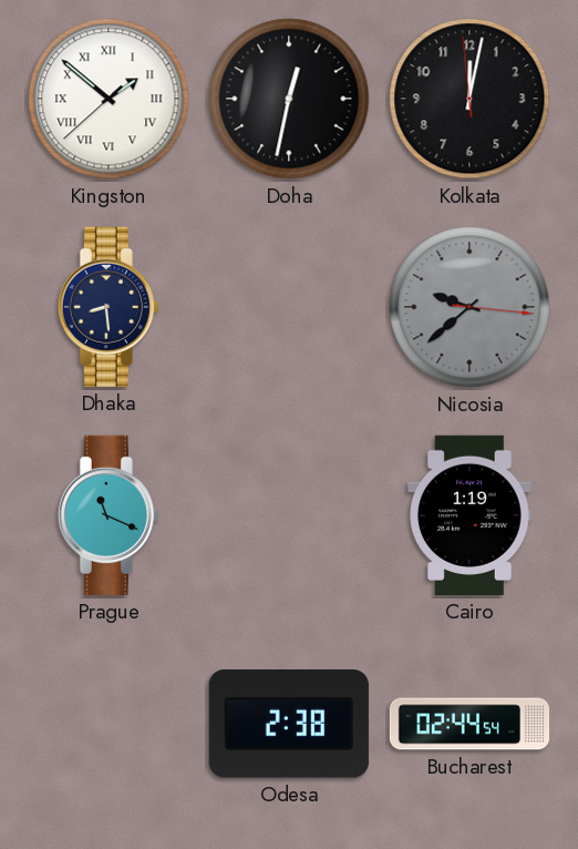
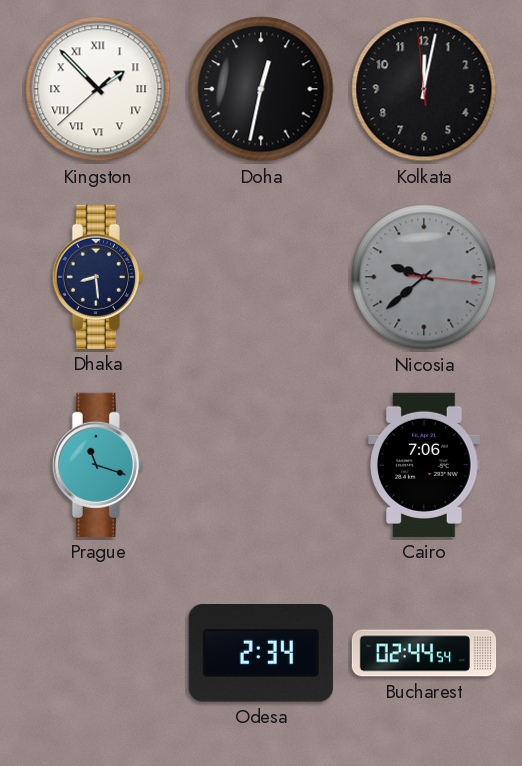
Kingston: 1:51 -> 1:52
Prague: 11:19 -> 11:18
Cairo: 1:19 -> 7:06
Odesa: 2:38 -> 2:34
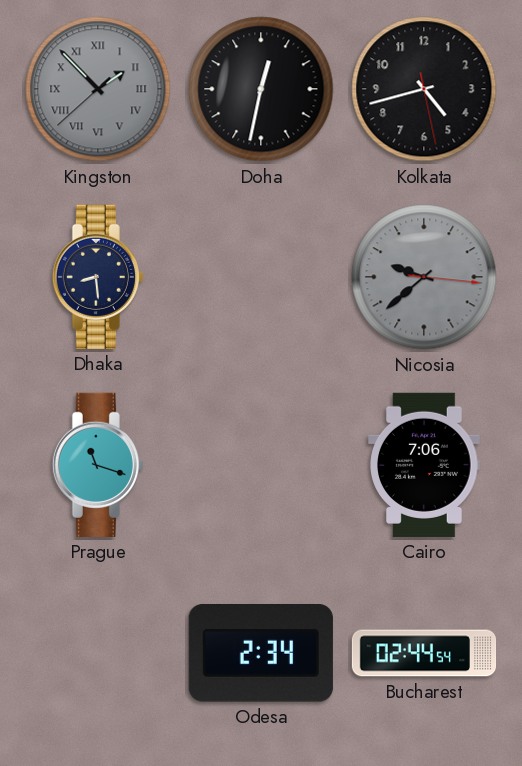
Kingston dial: white -> grey
Kolkata: 12:01 -> 4:42
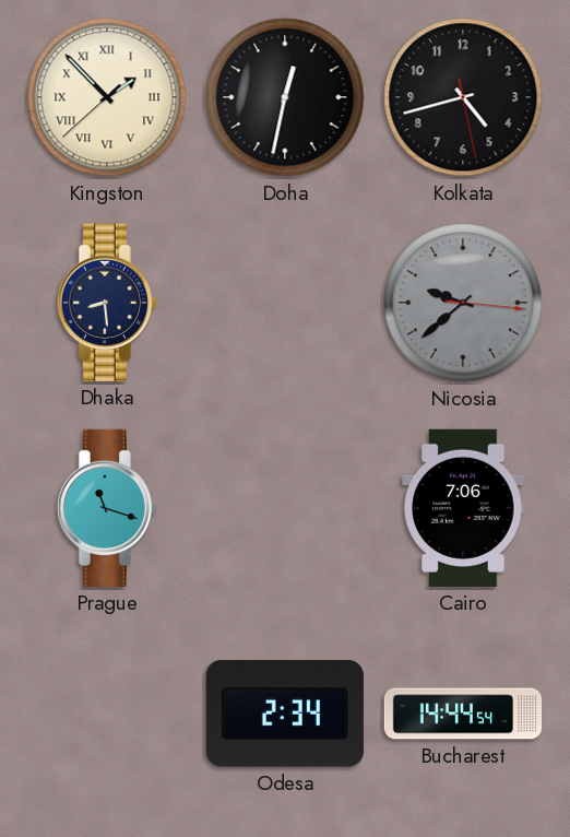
Kingston dial: grey -> cream
Bucharest: 02:44 -> 14:44
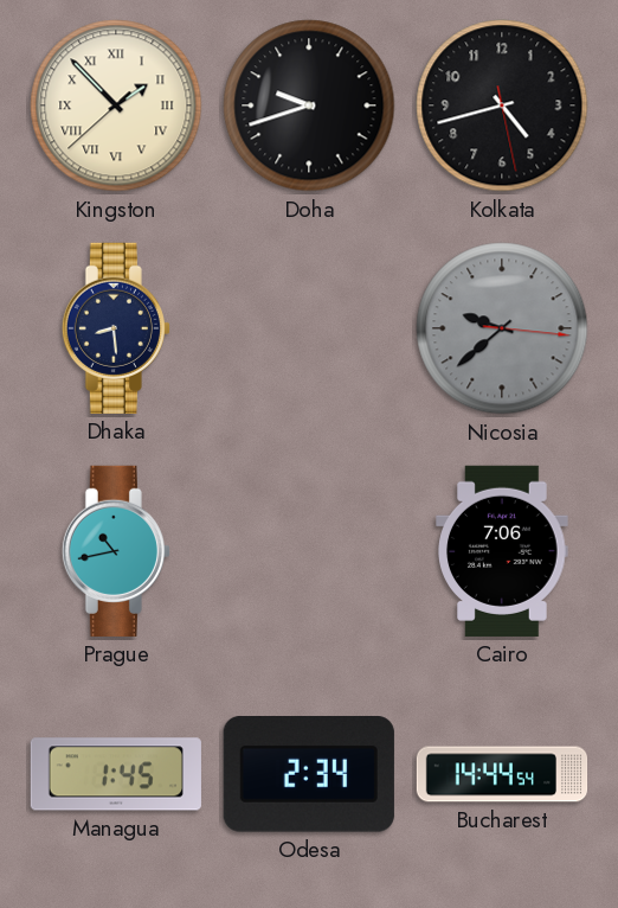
Doha: 12:32 -> 9:42
Prague: 11:18 -> 10:43
Managua: none -> 1:45
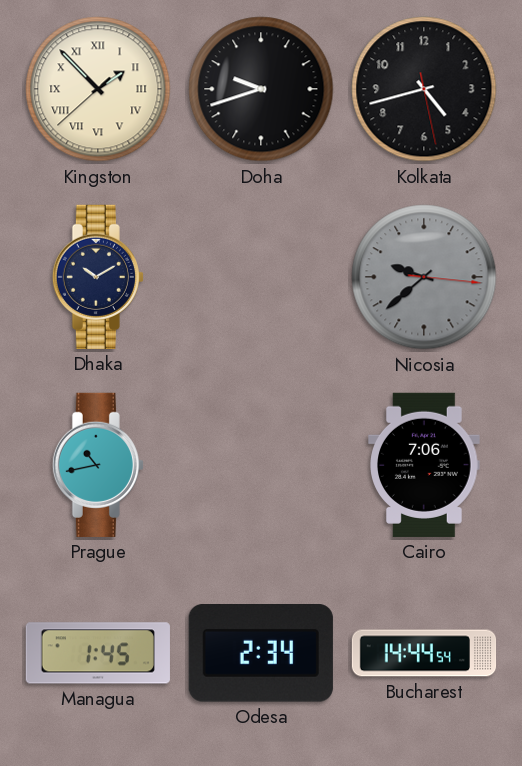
Dhaka: 8:29 -> 10:10
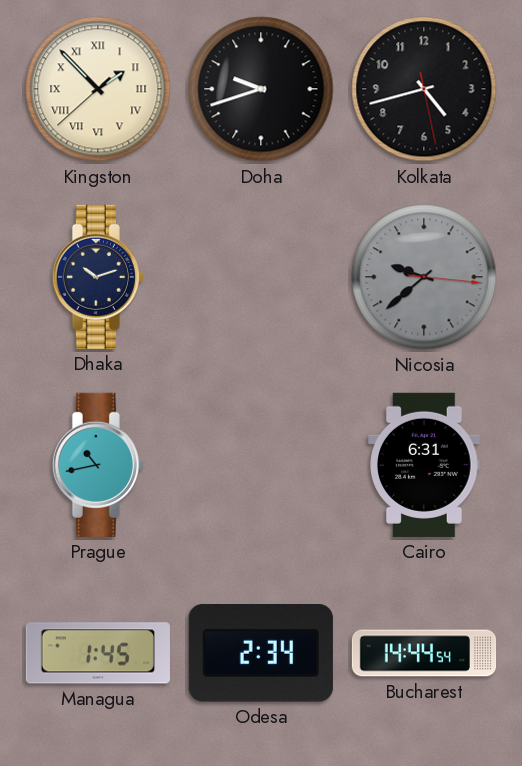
Dhaka: 10:10 -> 10:12
Cairo: 7:06 -> 6:31
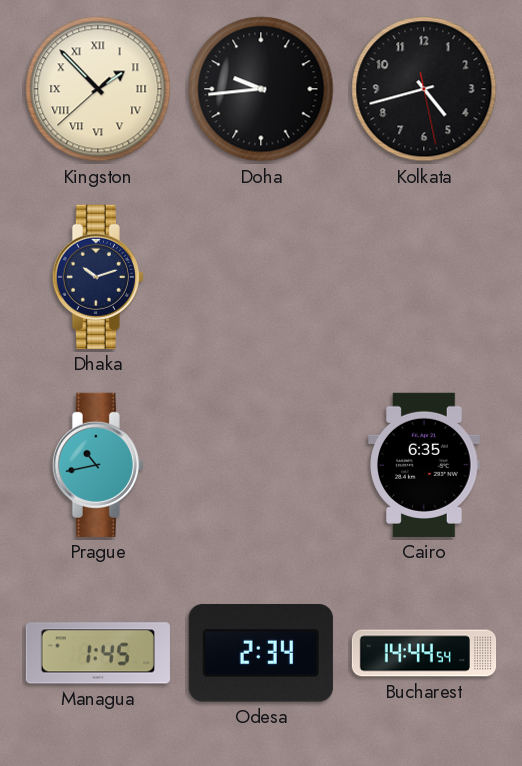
Doha: 9:42 -> 9:44
Nicosia: 9:38 -> none
Cairo: 6:31 -> 6:35
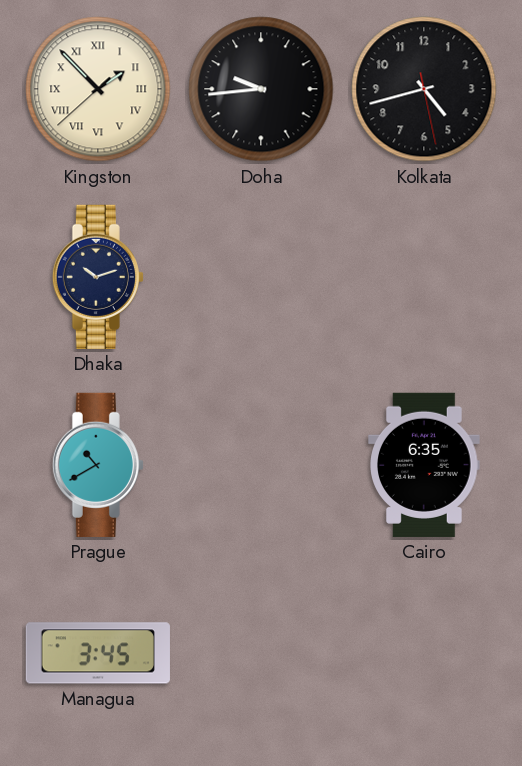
Prague: 10:43 -> 10:40
Managua: 1:45 -> 3:45
Odesa: 2:34 -> none
Bucharest: 14:44 -> none
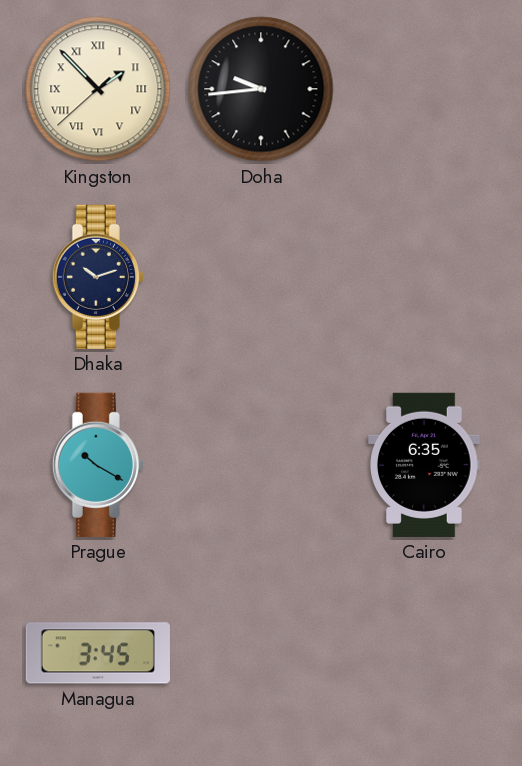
Kolkata: 4:42 -> none
Prague: 10:40 -> 10:20
